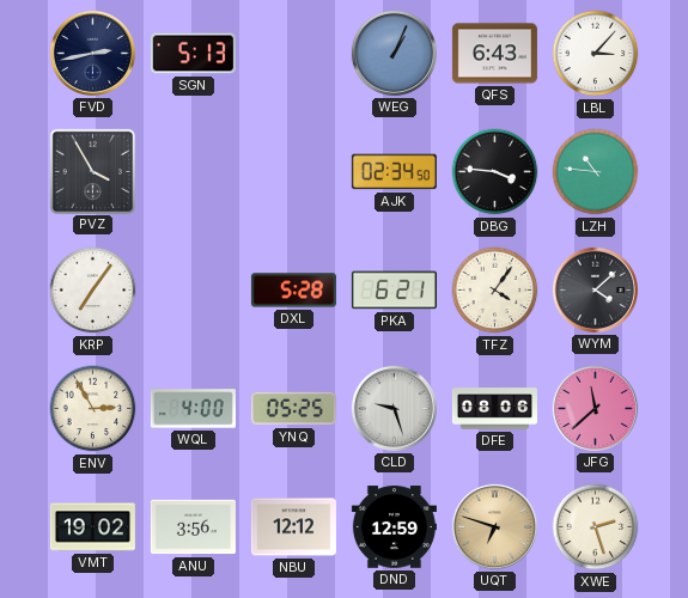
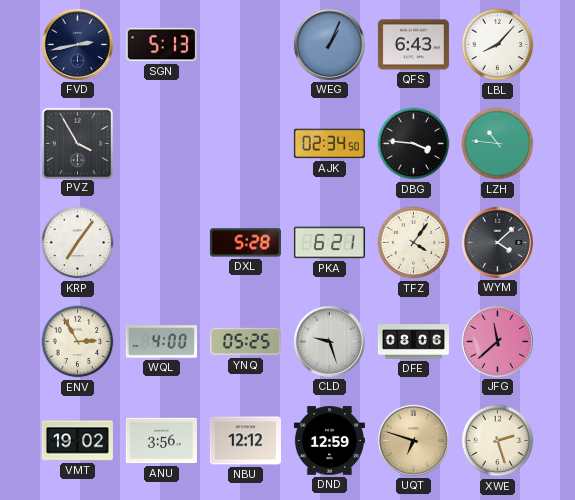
LBL: 3:07 -> 8:07
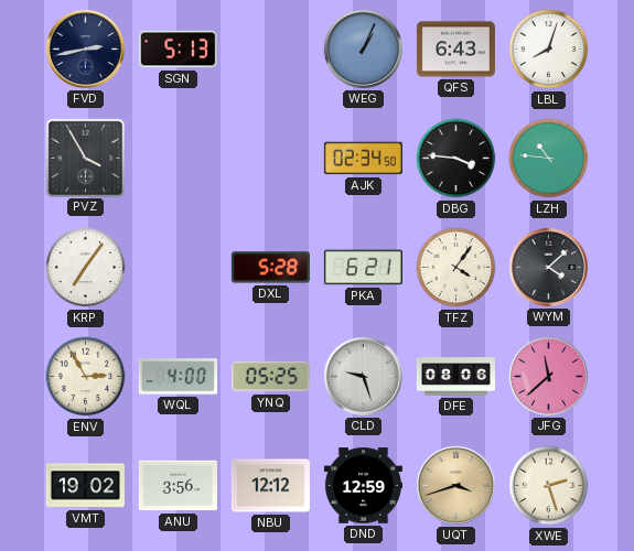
LBL: 8:07 -> 8:03
UQT: 6:48 -> 3:42
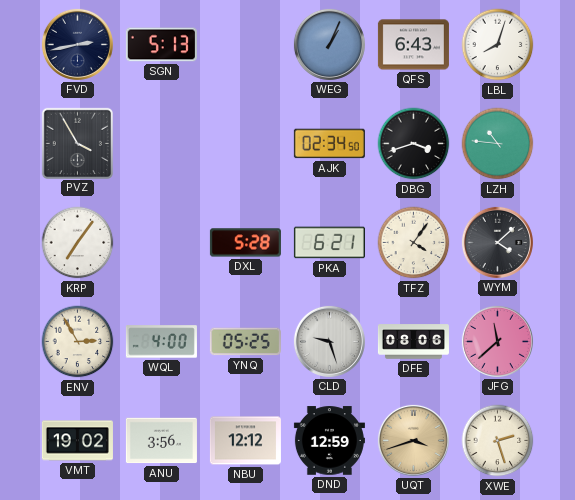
DBG: 3:46 -> 3:42
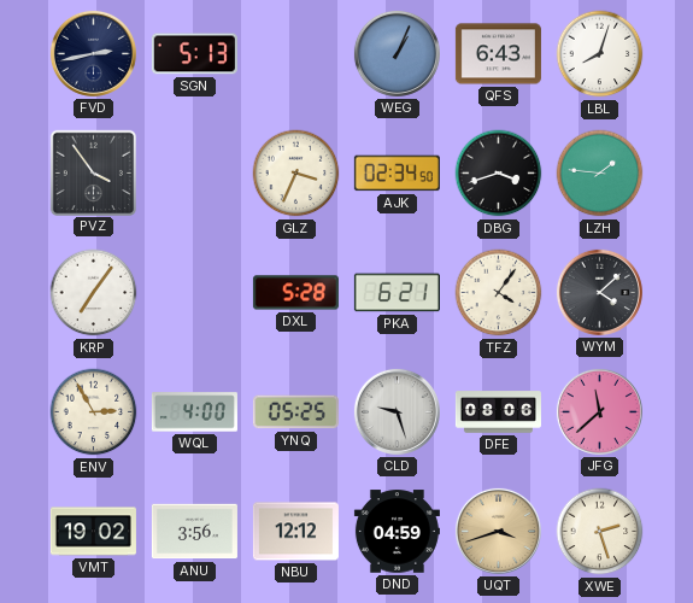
PVZ: 3:55 -> 3:54
GLZ: none -> 3:34
LZH: 10:46 -> 1:46
DND: 12:59 -> 04:59
